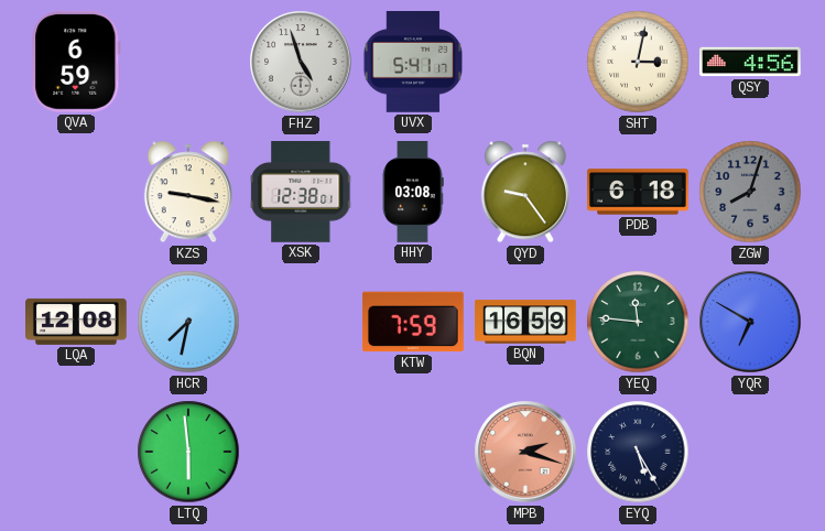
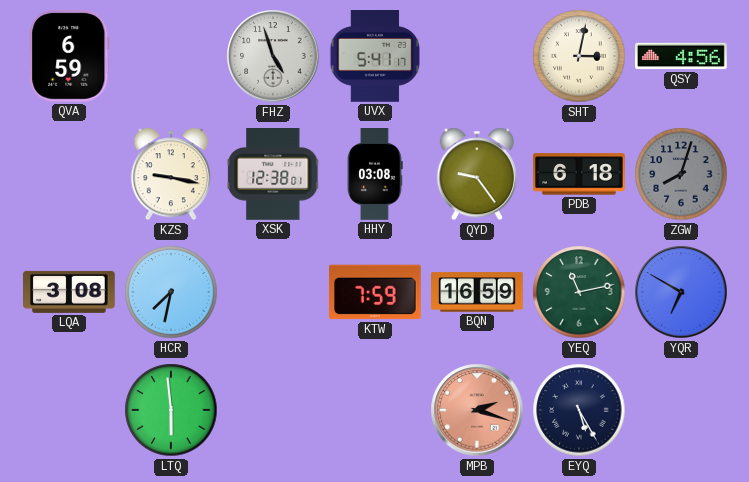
LQA: 12:08 -> 3:08
YEQ: 11:46 -> 11:13
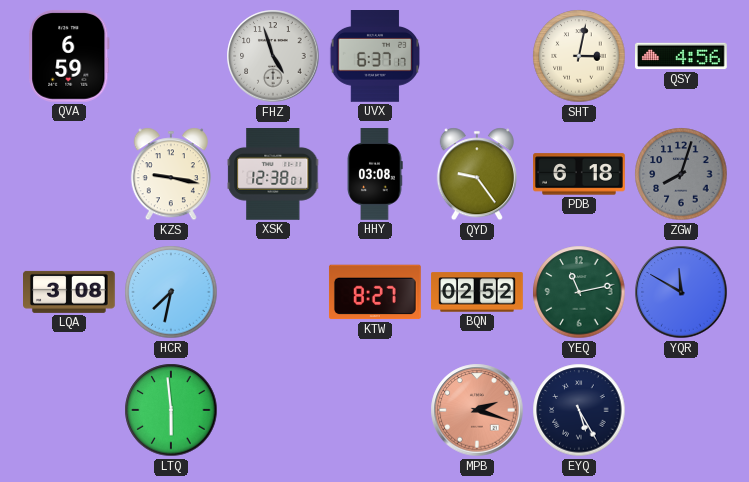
UVX: 5:41 -> 6:37
KTW: 7:59 -> 8:27
BQN: 16:59 -> 02:52
YQR: 6:50 -> 11:50
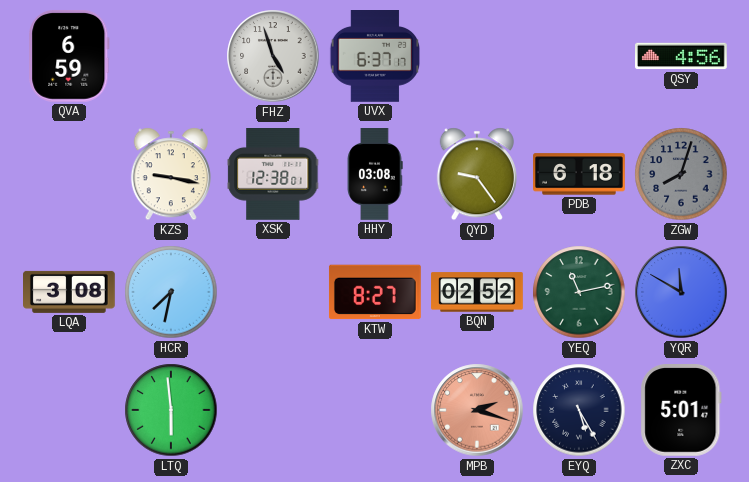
SHT: 3:02 -> none
ZXC: none -> 5:01
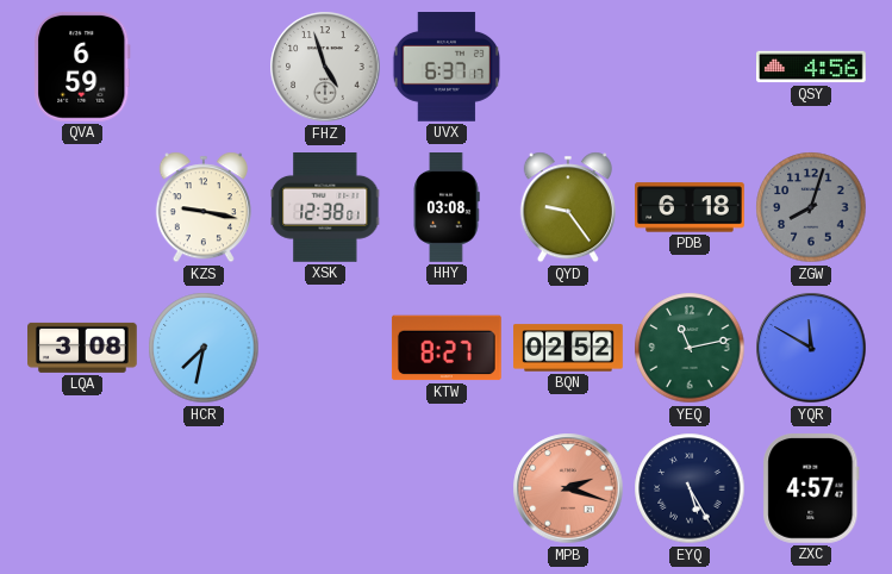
LTQ: 5:59 -> none
ZXC: 5:01 -> 4:57
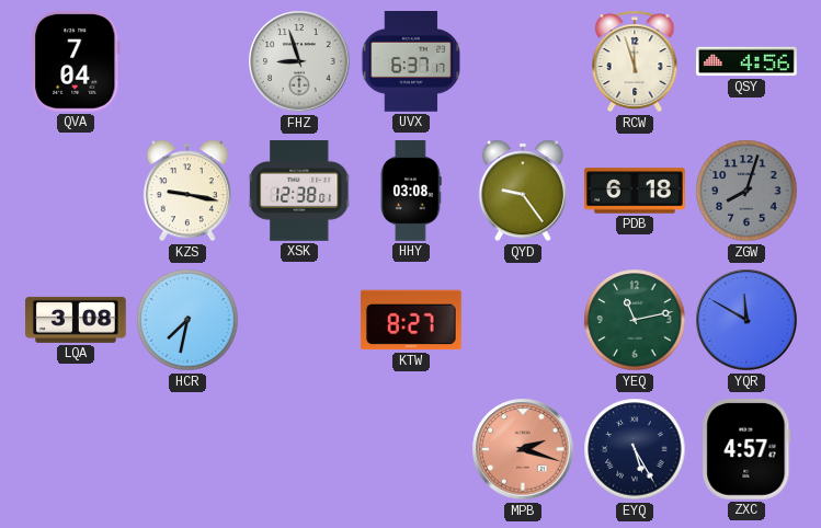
QVA: 6:59 -> 7:04
FHZ: 4:57 -> 8:57
RCW: none -> 11:57
BQN: 02:52 -> none
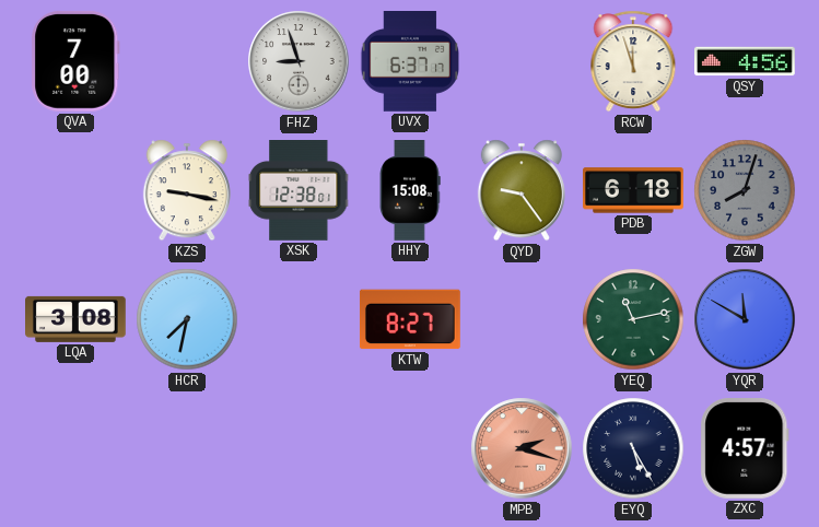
QVA: 7:04 -> 7:00
HHY: 03:08 -> 15:08
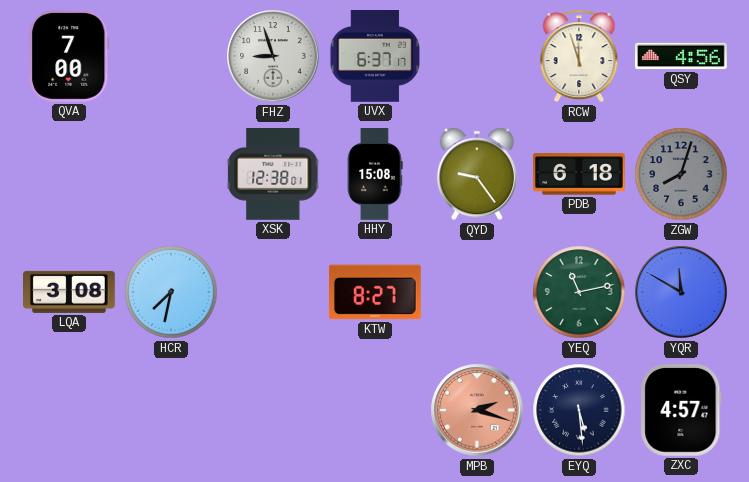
KZS: 9:17 -> none
EYQ: 5:25 -> 5:29
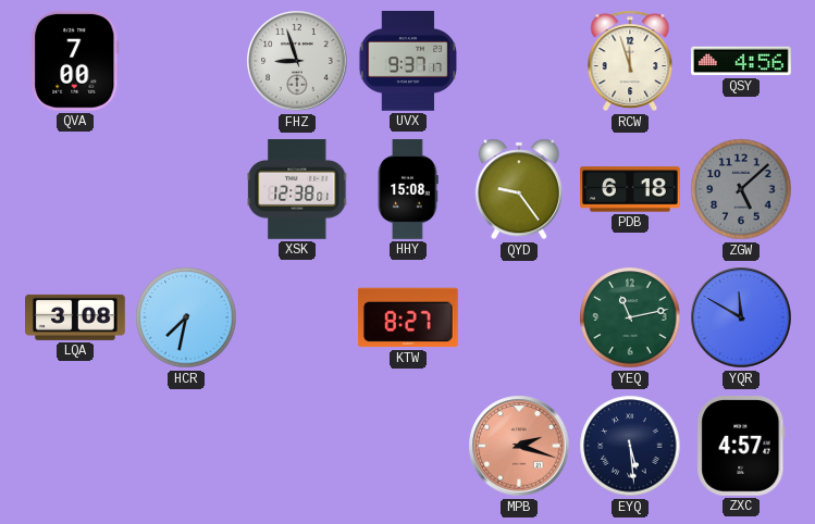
UVX: 6:37 -> 9:37
ZGW: 8:03 -> 5:08
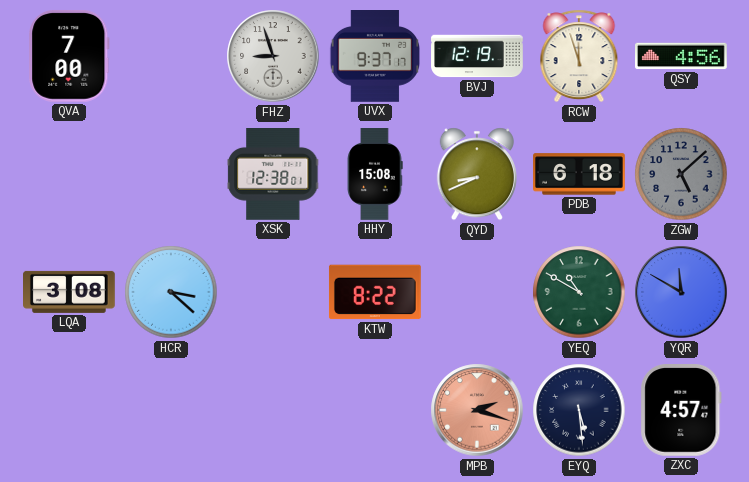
BVJ: none -> 12:19
QYD: 9:24 -> 8:41
HCR: 7:32 -> 3:22
KTW: 8:27 -> 8:22
YEQ: 11:13 -> 10:50
